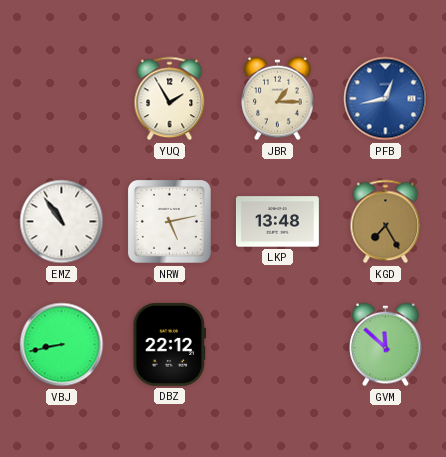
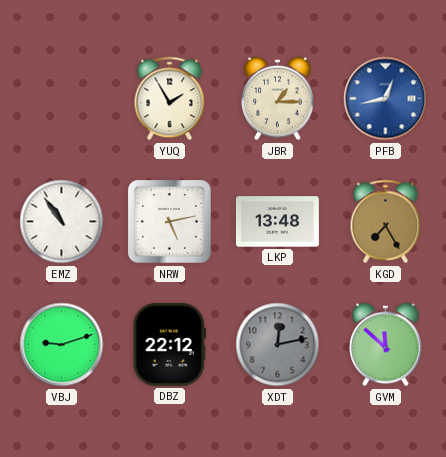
VBJ: 8:43 -> 9:12
XDT: none -> 12:13
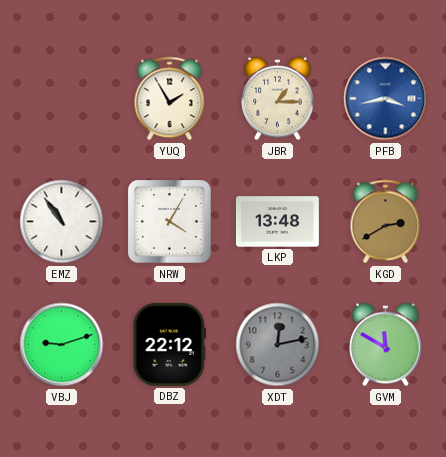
PFB: 12:43 -> 3:43
NRW: 5:13 -> 4:05
KGD: 7:25 -> 2:40
GVM: 11:52 -> 11:50
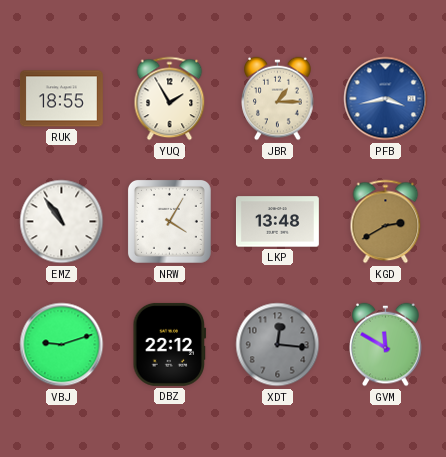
RUK: none -> 18:55
XDT: 12:13 -> 12:16
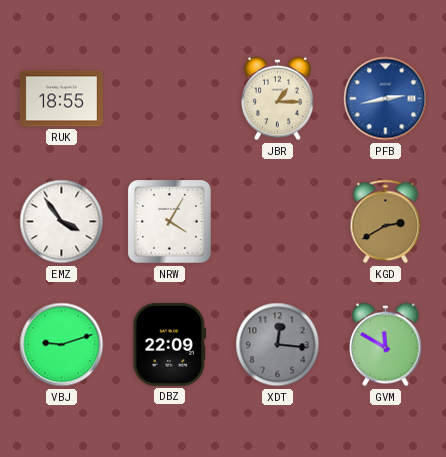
YUQ: 1:55 -> none
PFB: 3:43 -> 2:43
EMZ: 10:54 -> 3:54
LKP: 13:48 -> none
DBZ: 22:12 -> 22:09
